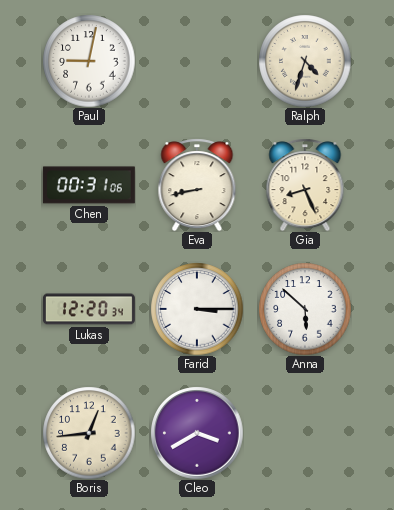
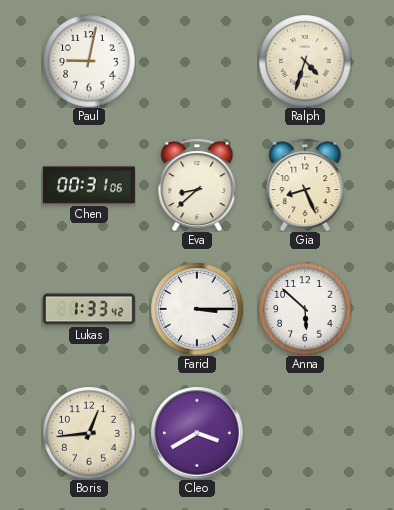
Eva: 8:43 -> 8:38
Lukas: 12:20 -> 1:33
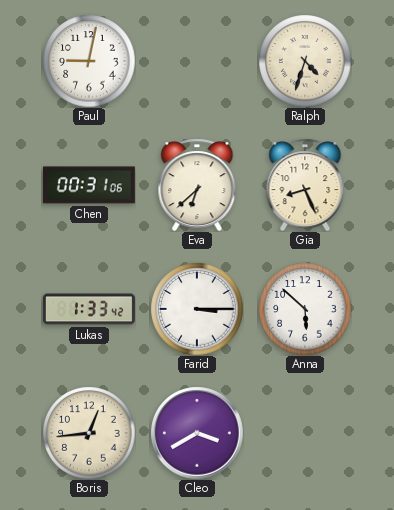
Eva: 8:38 -> 6:38
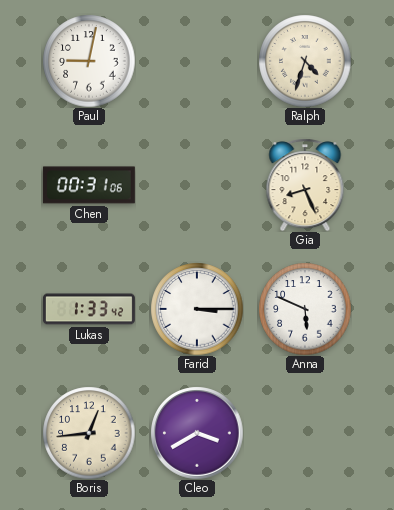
Eva: 6:38 -> none
Anna: 5:52 -> 5:49
